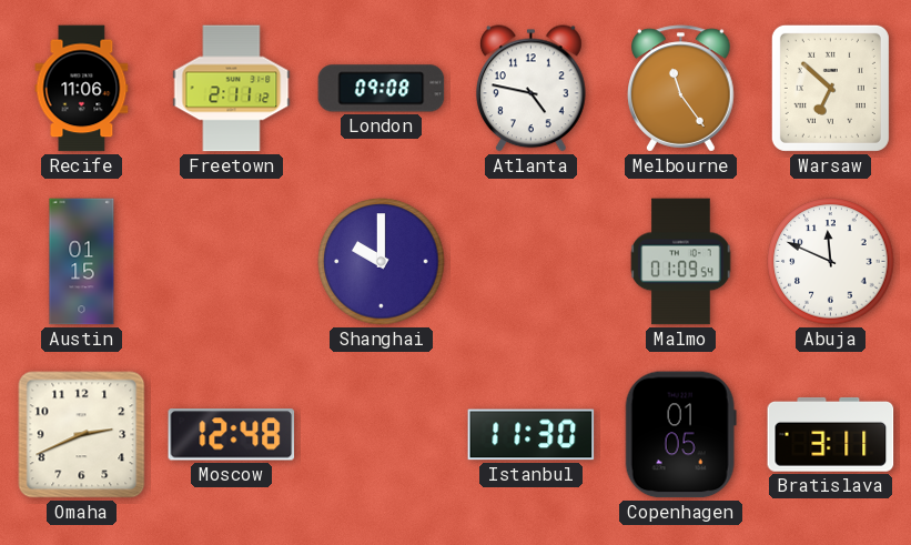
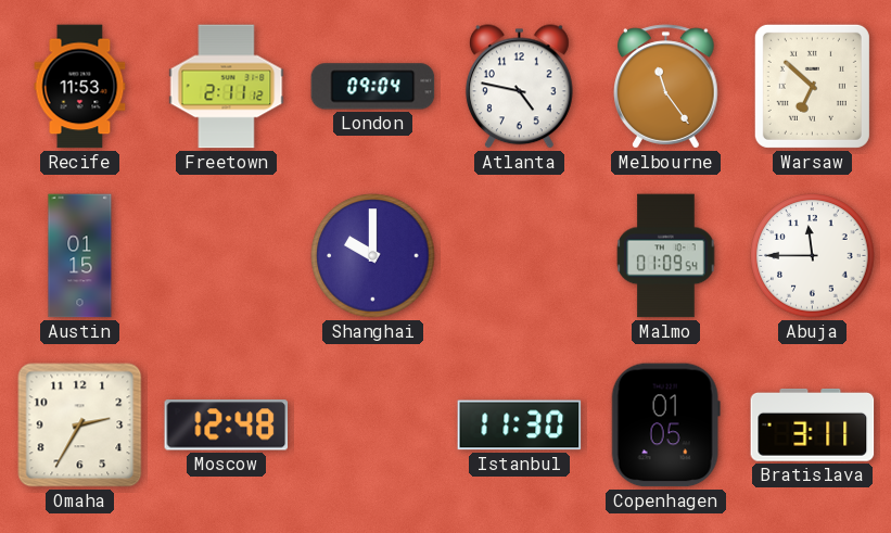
Recife: 11:06 -> 11:53
London: 09:08 -> 09:04
Abuja: 11:49 -> 11:45
Omaha: 2:41 -> 2:35
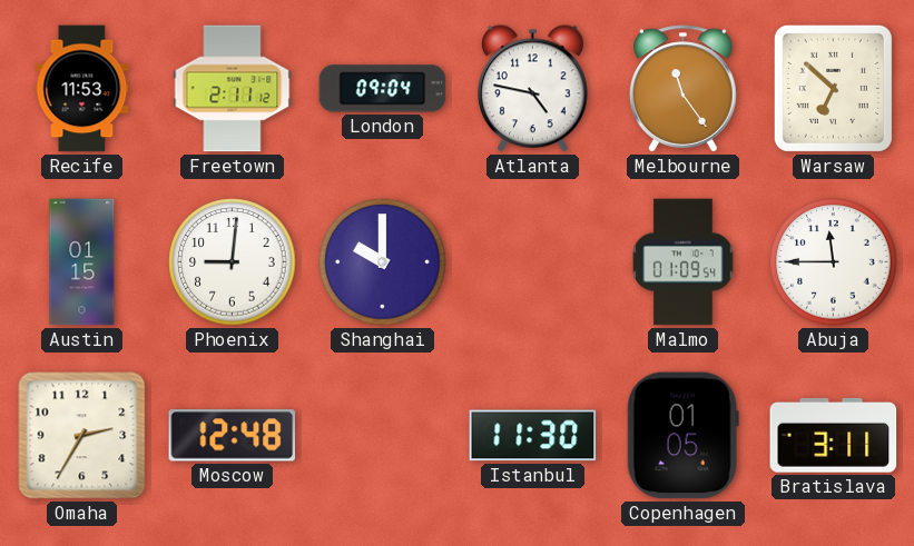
Phoenix: none -> 9:01
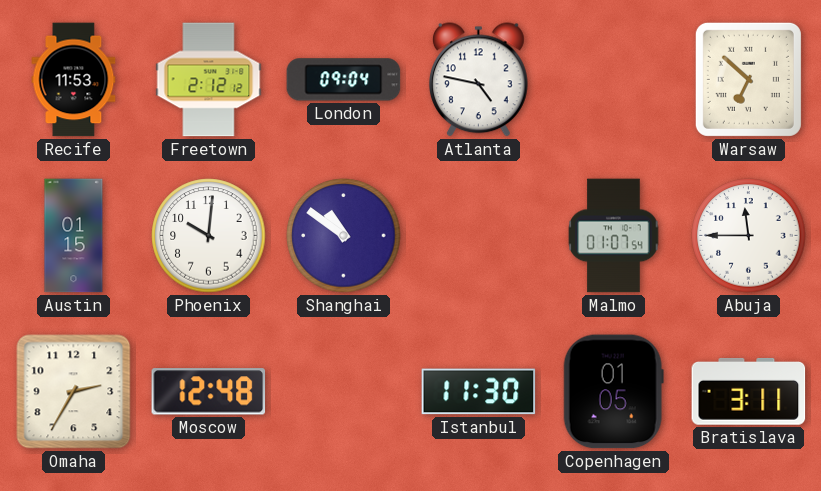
Freetown: 2:11 -> 2:12
Melbourne: 11:24 -> none
Phoenix: 9:01 -> 10:01
Shanghai: 10:00 -> 10:51
Malmo: 01:09 -> 01:07
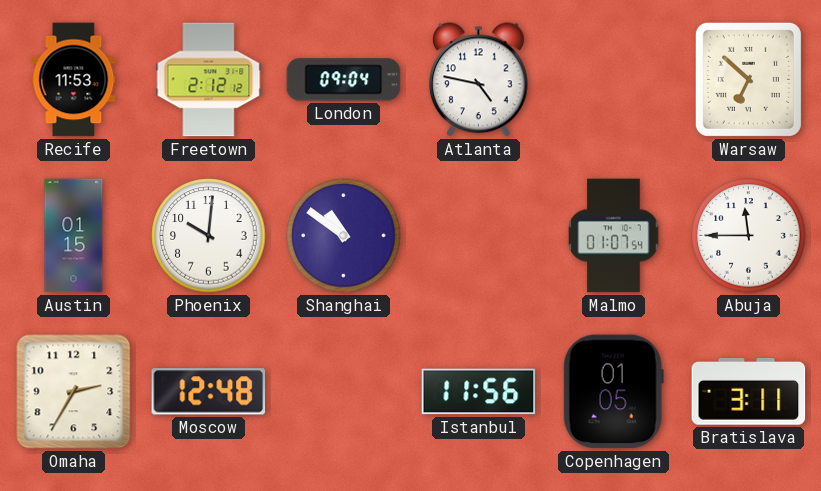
Istanbul: 11:30 -> 11:56
